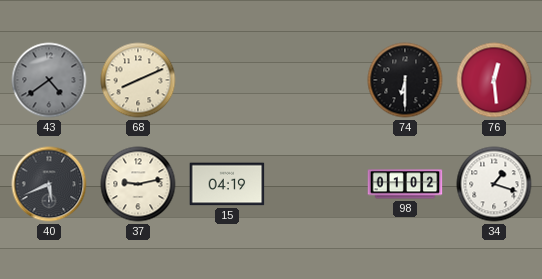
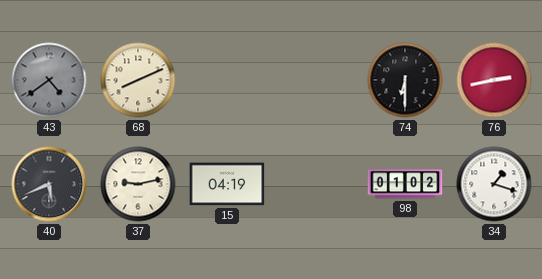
76: 12:29 -> 2:43
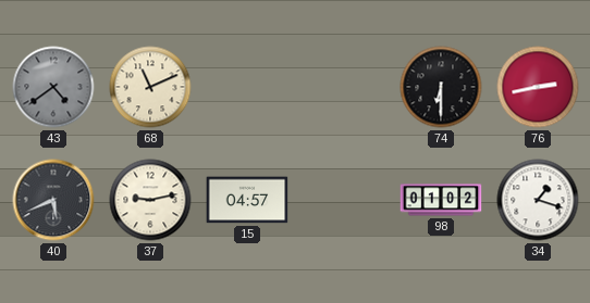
68: 8:11 -> 11:11
15: 04:19 -> 04:57
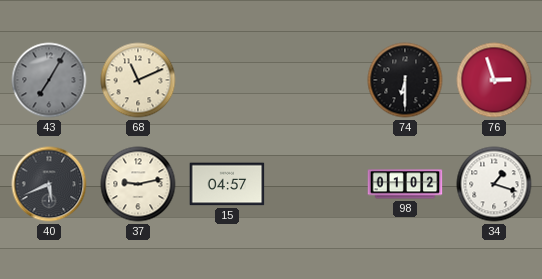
43: 4:39 -> 7:05
76: 2:43 -> 2:57
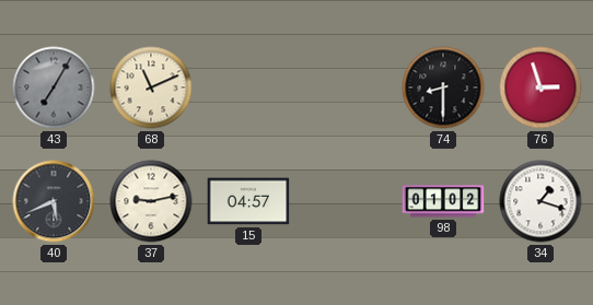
74: 6:30 -> 8:30
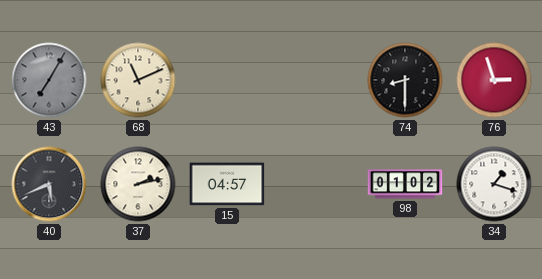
37: 9:13 -> 2:13
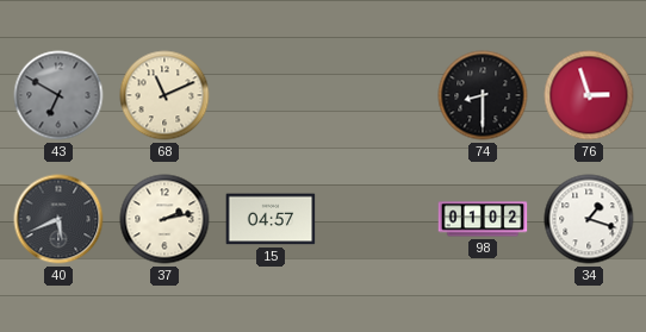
43: 7:05 -> 6:50
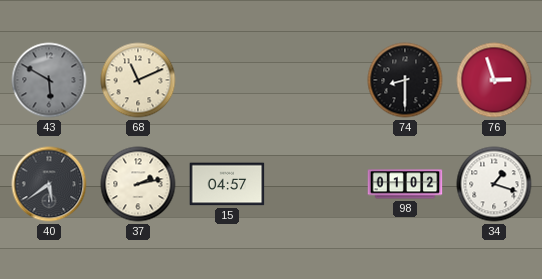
43: 6:50 -> 5:50
40: 5:41 -> 5:39
